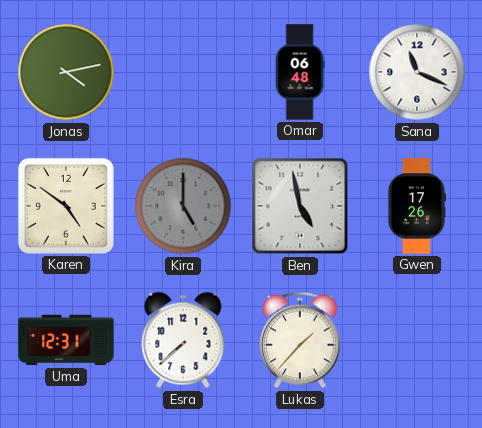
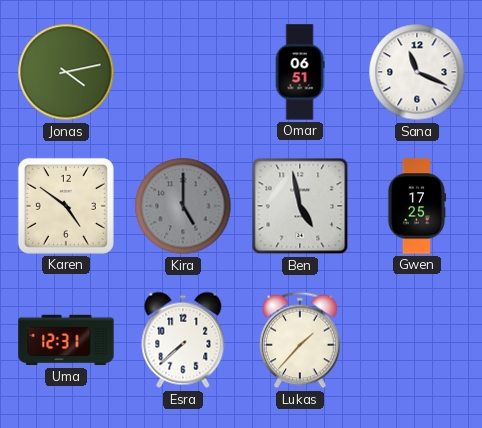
Omar: 06:48 -> 06:51
Gwen: 17:26 -> 17:25
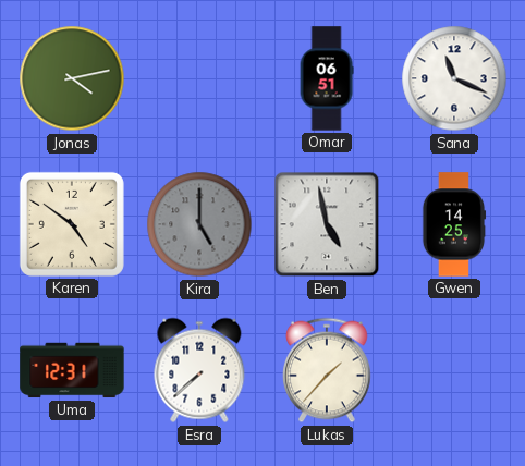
Gwen: 17:25 -> 14:25
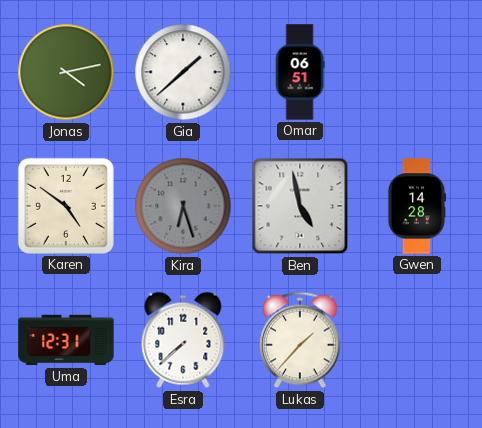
Gia: none -> 1:38
Sana: 11:19 -> none
Kira: 5:00 -> 6:27
Gwen: 14:25 -> 14:28
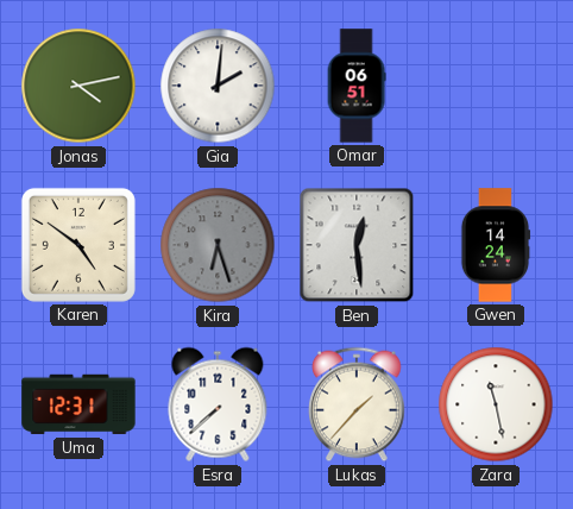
Gia: 1:38 -> 2:01
Ben: 4:58 -> 12:29
Gwen: 14:28 -> 14:24
Zara: none -> 11:28
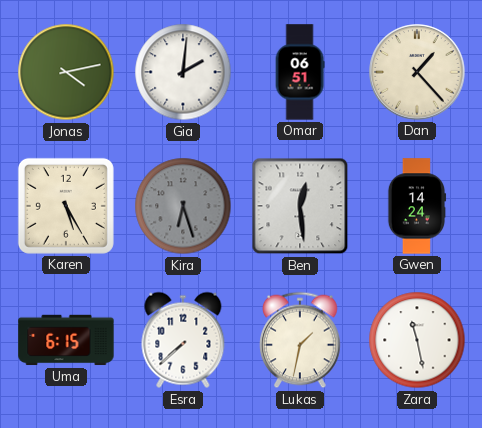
Dan: none -> 1:23
Karen: 4:51 -> 5:25
Uma: 12:31 -> 6:15
Lukas: 1:37 -> 1:32
